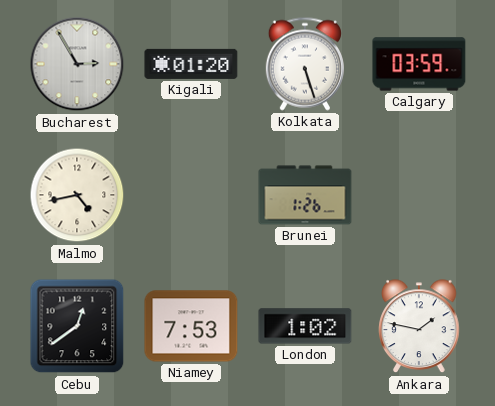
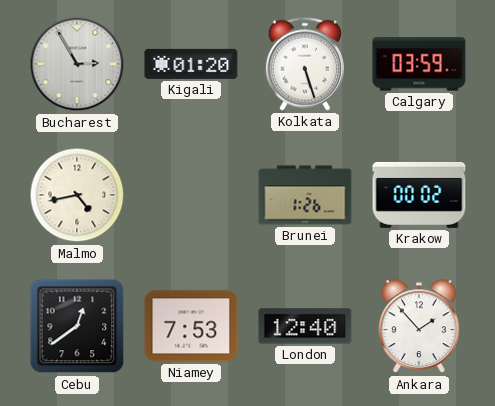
Krakow: none -> 00:02
London: 1:02 -> 12:40
Ankara: 1:47 -> 1:53
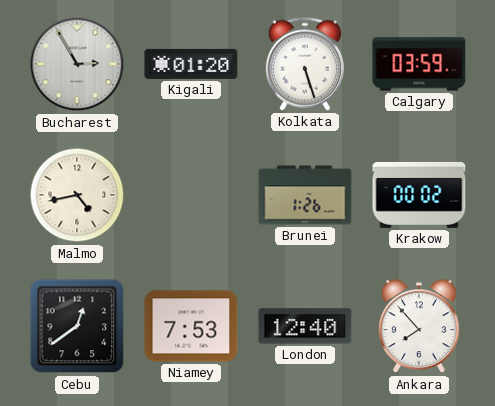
Ankara: 1:53 -> 7:53
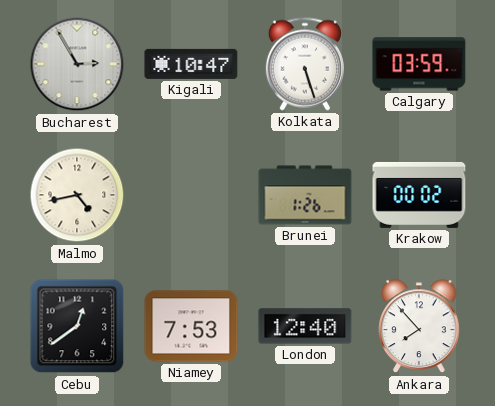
Kigali: 01:20 -> 10:47
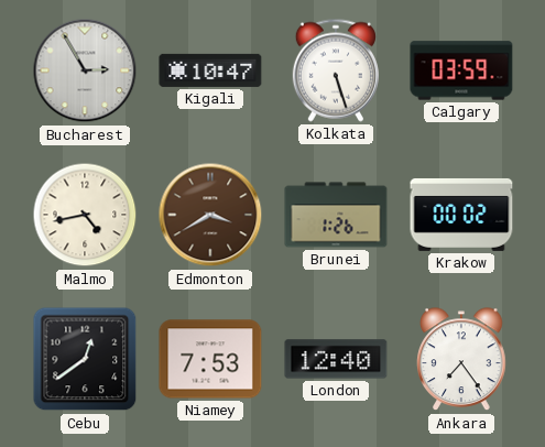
Edmonton: none -> 3:40
Ankara: 7:53 -> 7:24
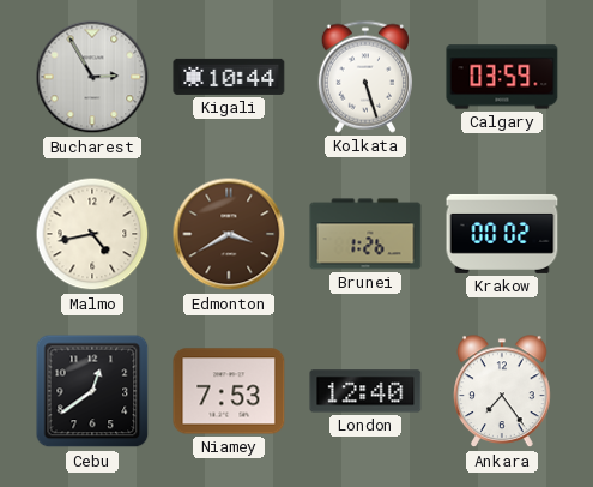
Kigali: 10:47 -> 10:44
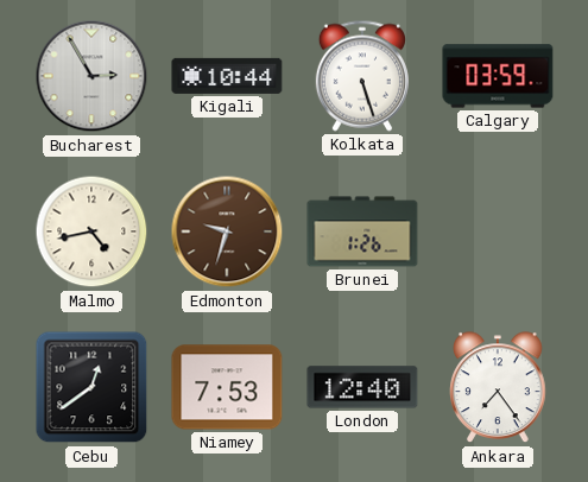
Edmonton: 3:40 -> 9:33
Krakow: 00:02 -> none
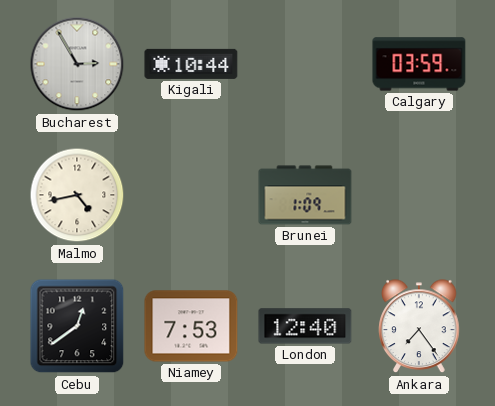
Kolkata: 5:27 -> none
Edmonton: 9:33 -> none
Brunei: 1:26 -> 1:09
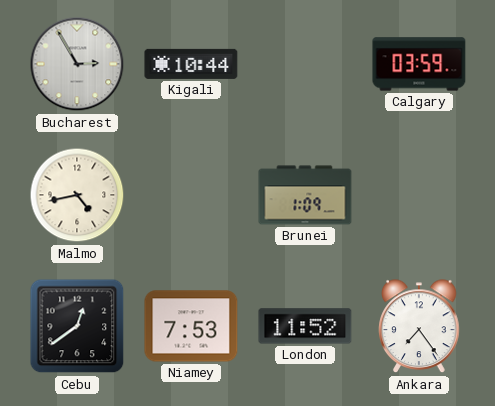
London: 12:40 -> 11:52
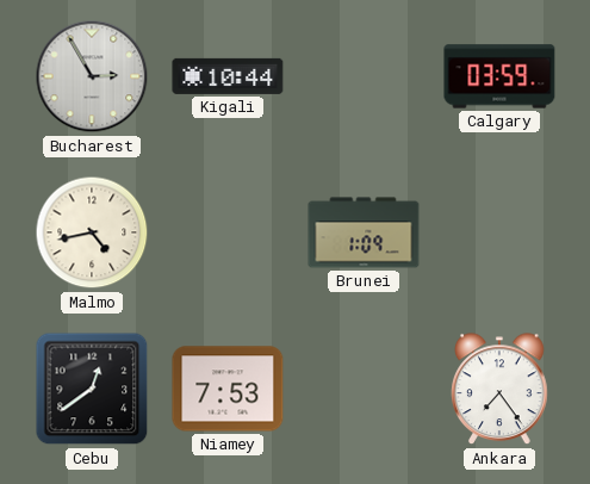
London: 11:52 -> none
